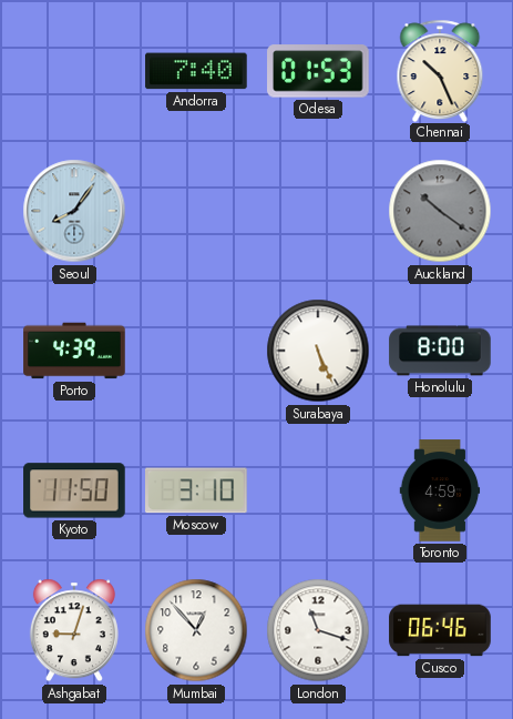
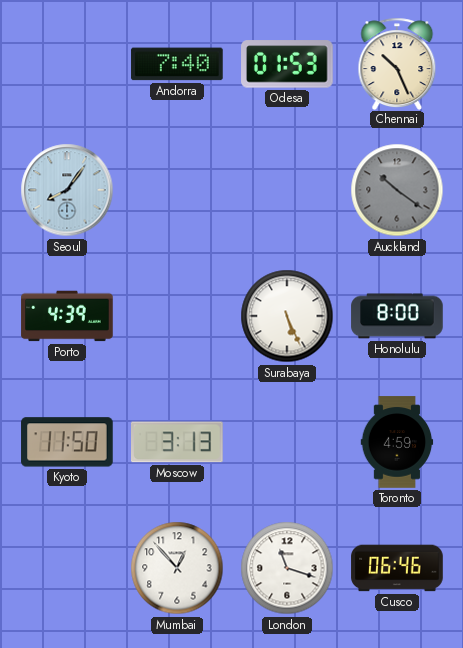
Moscow: 3:10 -> 3:13
Ashgabat: 9:03 -> none
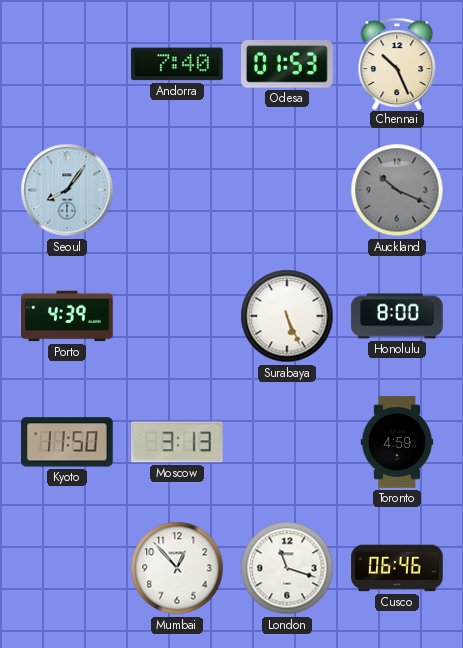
Auckland: 10:21 -> 10:19
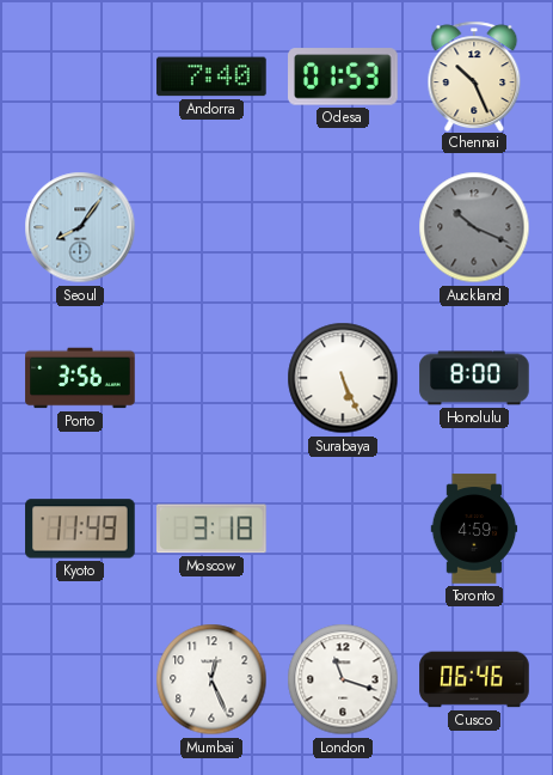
Porto: 4:39 -> 3:56
Kyoto: 11:50 -> 11:49
Moscow: 3:13 -> 3:18
Mumbai: 12:53 -> 12:26
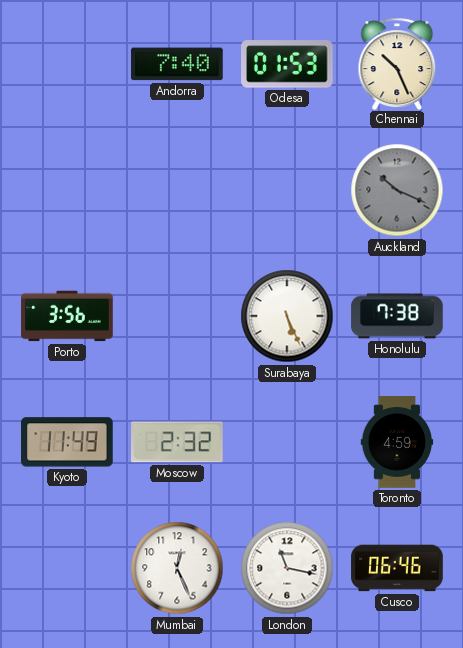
Seoul: 8:06 -> none
Honolulu: 8:00 -> 7:38
Moscow: 3:18 -> 2:32
London: 11:18 -> 11:17
